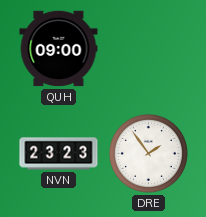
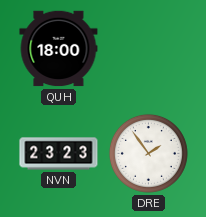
QUH: 09:00 -> 18:00
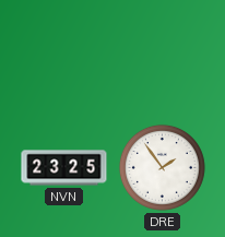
QUH: 18:00 -> none
NVN: 23:23 -> 23:25
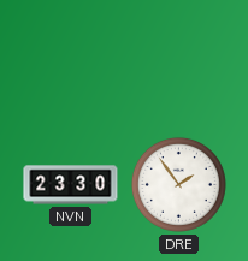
NVN: 23:25 -> 23:30
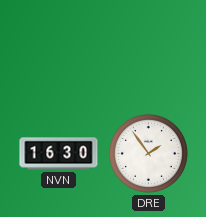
NVN: 23:30 -> 16:30
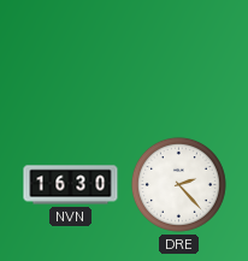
DRE: 1:54 -> 2:23
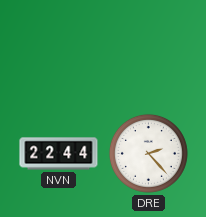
NVN: 16:30 -> 22:44
